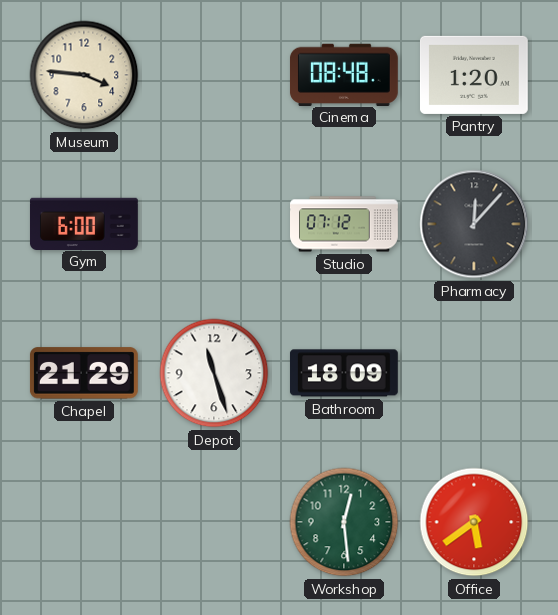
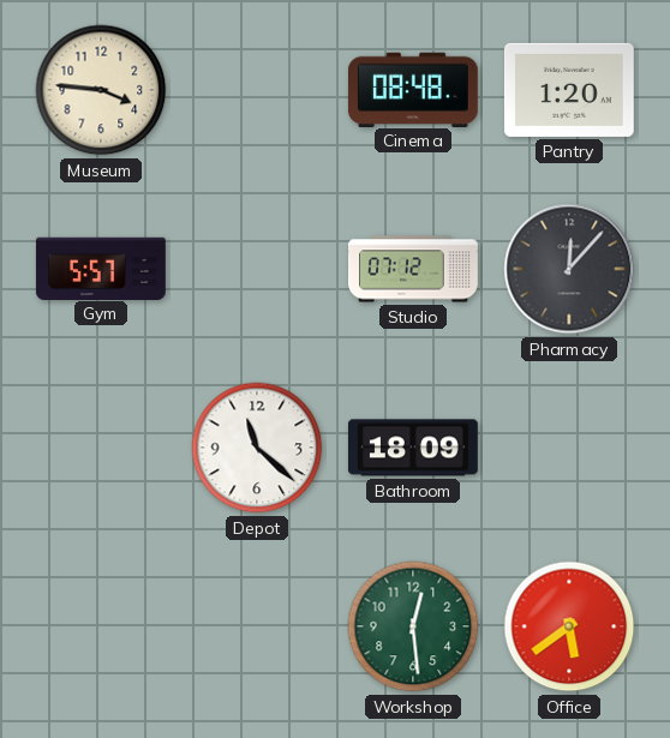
Gym: 6:00 -> 5:57
Chapel: 21:29 -> none
Depot: 11:27 -> 11:22
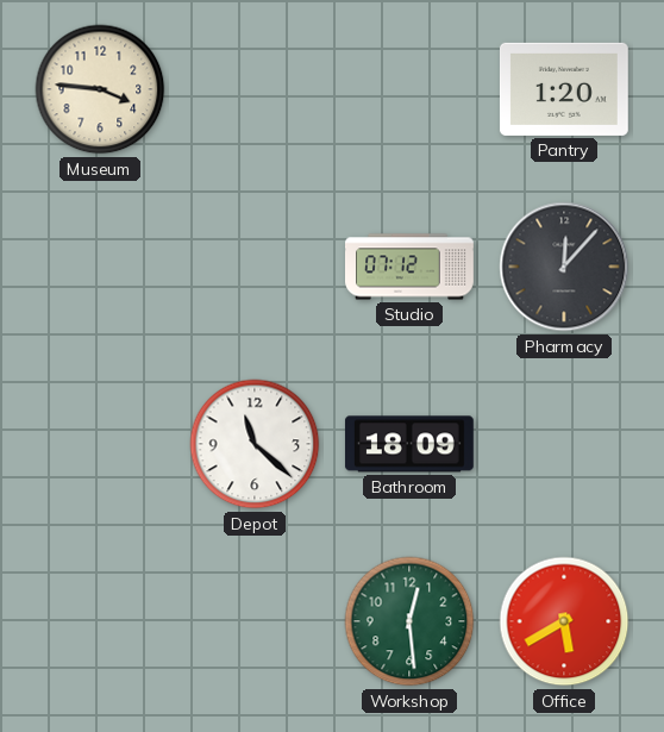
Cinema: 08:48 -> none
Gym: 5:57 -> none
Office: 5:39 -> 5:40
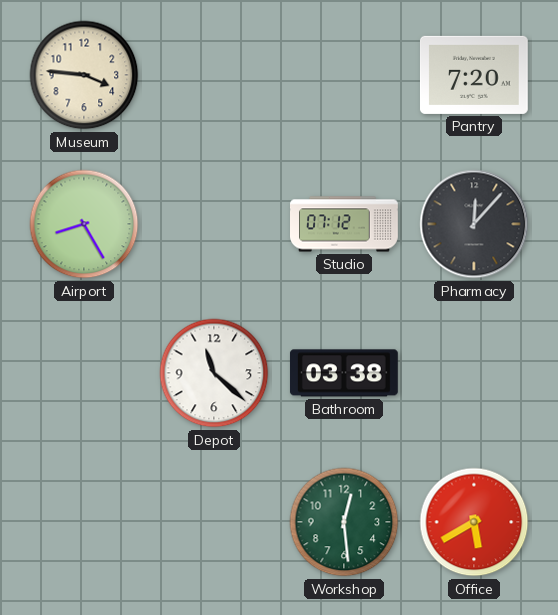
Pantry: 1:20 -> 7:20
Airport: none -> 8:25
Bathroom: 18:09 -> 03:38
